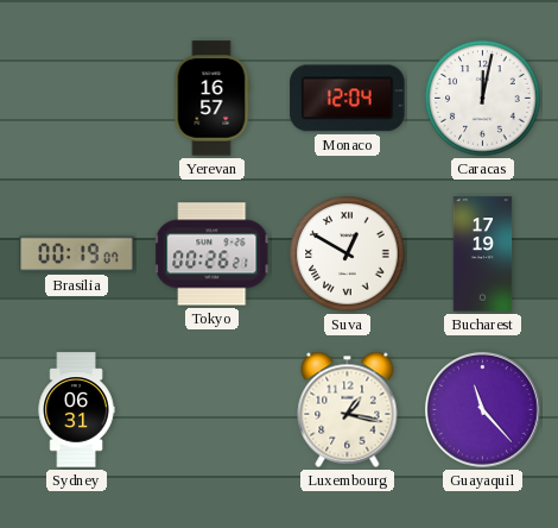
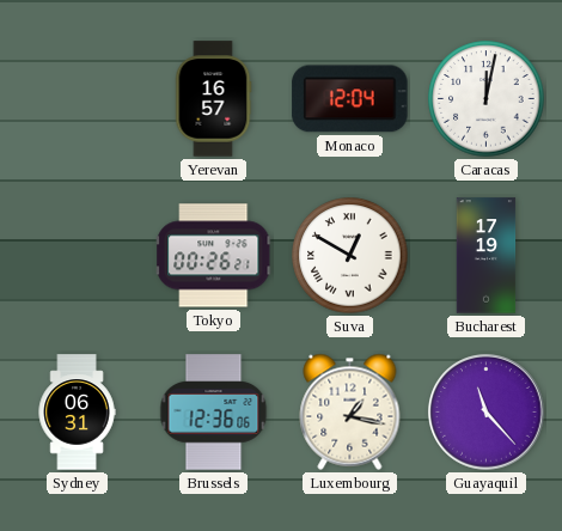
Brasilia: 00:19 -> none
Brussels: none -> 12:36
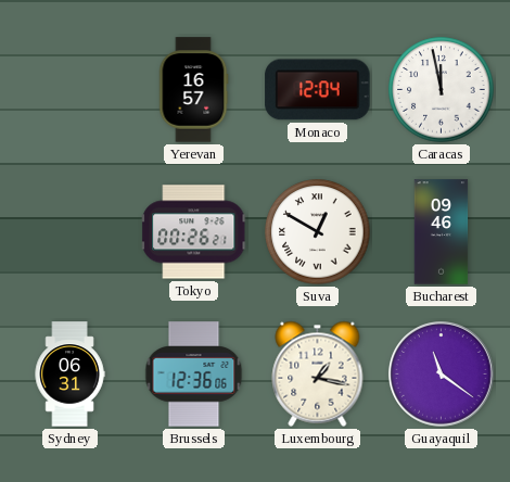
Caracas: 12:02 -> 11:58
Bucharest: 17:19 -> 09:46
Guayaquil: 11:23 -> 11:21
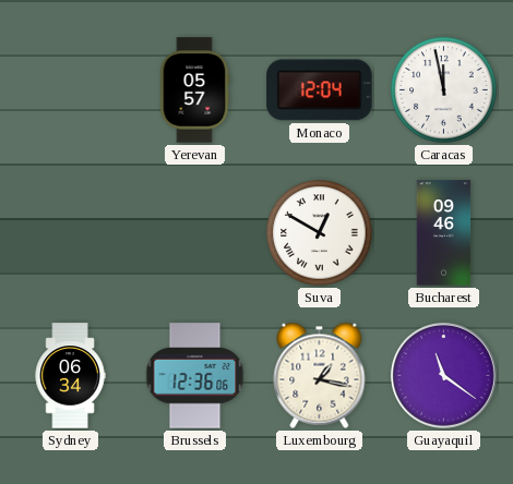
Yerevan: 16:57 -> 05:57
Tokyo: 00:26 -> none
Sydney: 06:31 -> 06:34
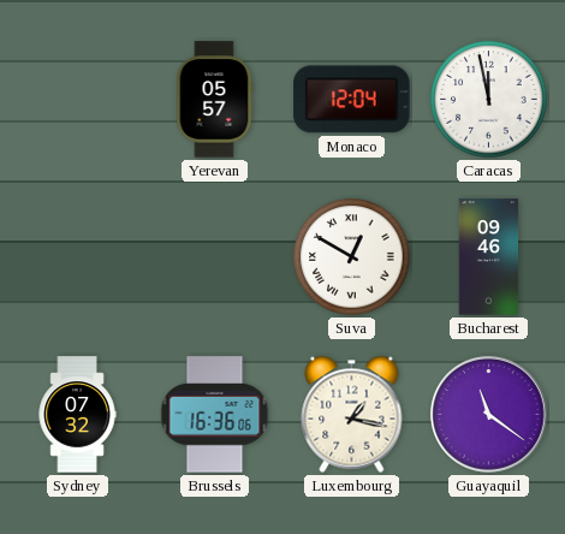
Sydney: 06:34 -> 07:32
Brussels: 12:36 -> 16:36
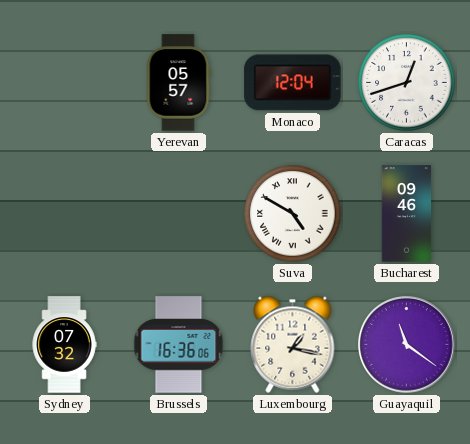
Caracas: 11:58 -> 12:42
Suva: 12:50 -> 4:50
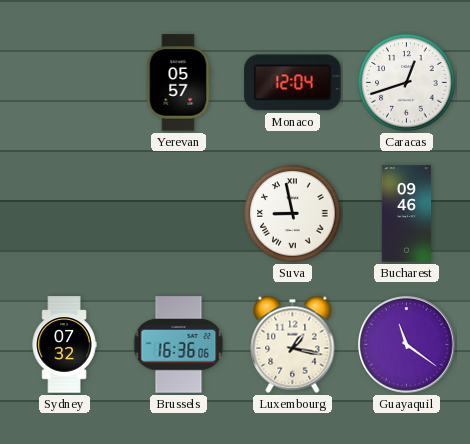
Suva: 4:50 -> 8:58
